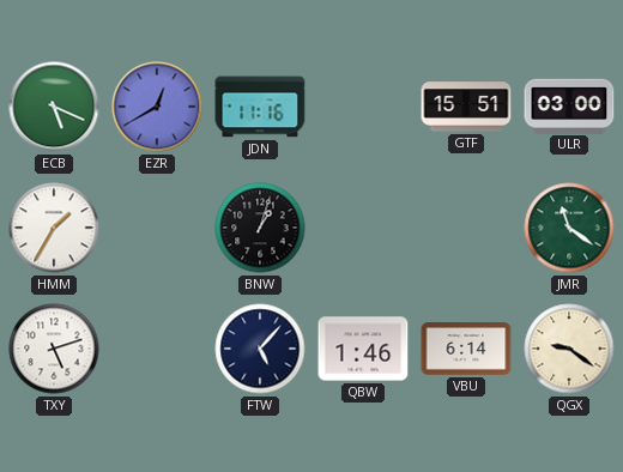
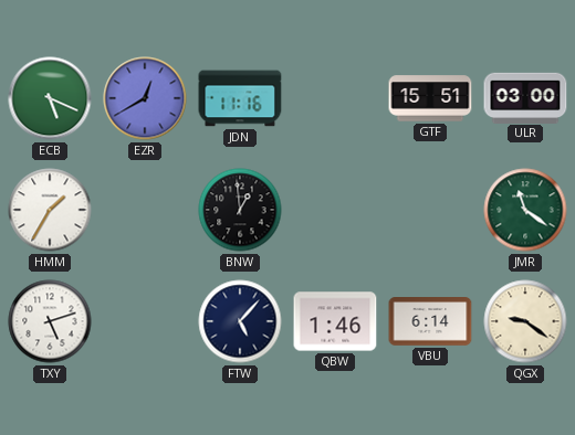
BNW: 1:03 -> 12:59
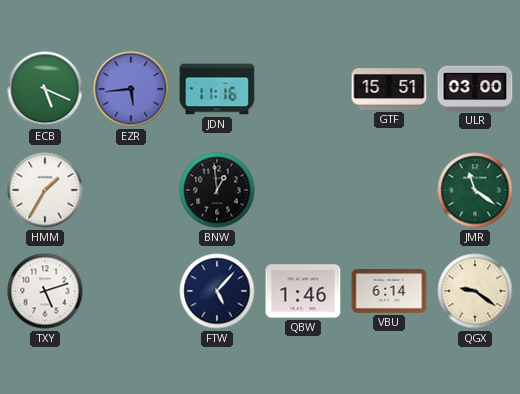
EZR: 12:40 -> 5:44
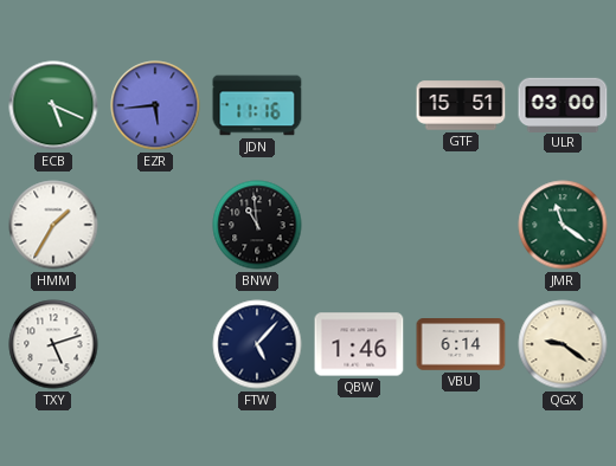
BNW: 12:59 -> 10:59
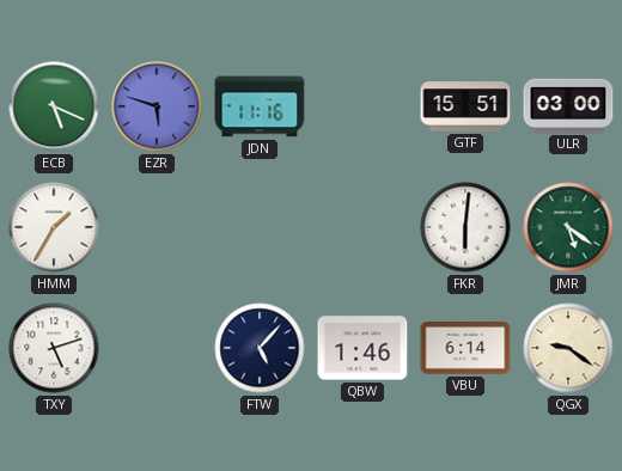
EZR: 5:44 -> 5:48
BNW: 10:59 -> none
FKR: none -> 6:01
JMR: 11:21 -> 5:21
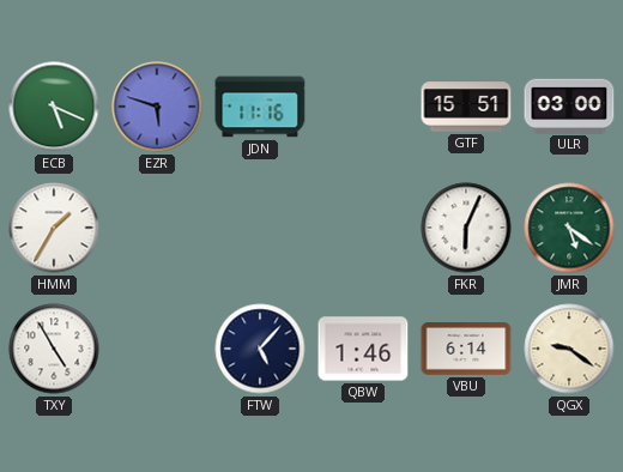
FKR: 6:01 -> 6:04
TXY: 5:12 -> 4:55
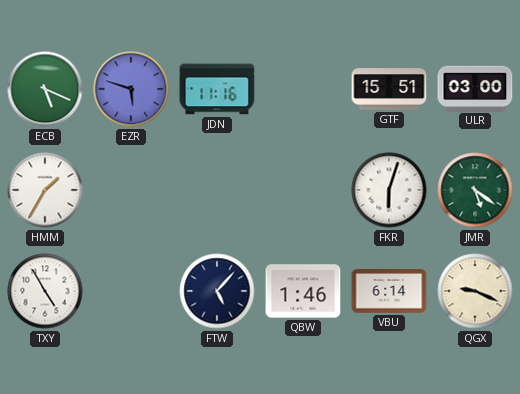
FKR: 6:04 -> 6:03
QGX: 9:21 -> 9:19
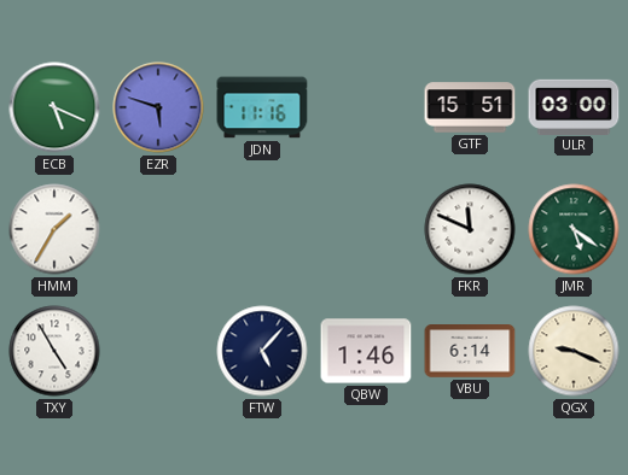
FKR: 6:03 -> 11:49
